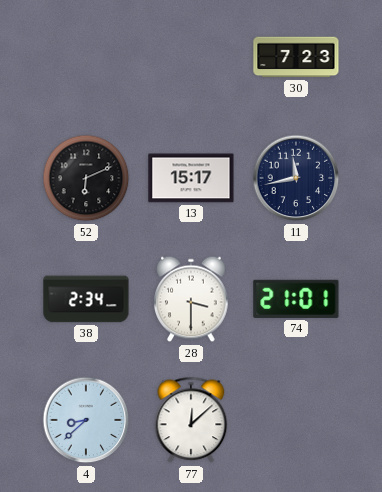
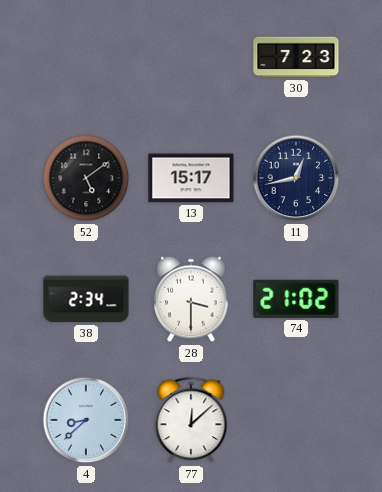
52: 6:11 -> 5:09
11: 11:43 -> 12:43
74: 21:01 -> 21:02
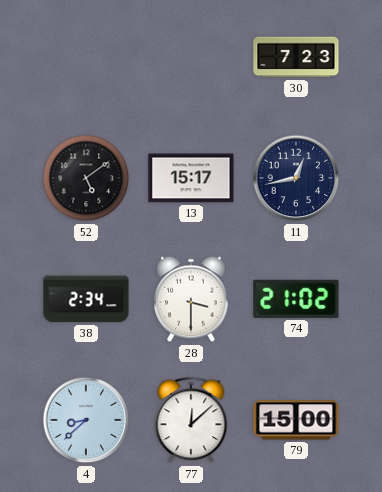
79: none -> 15:00
